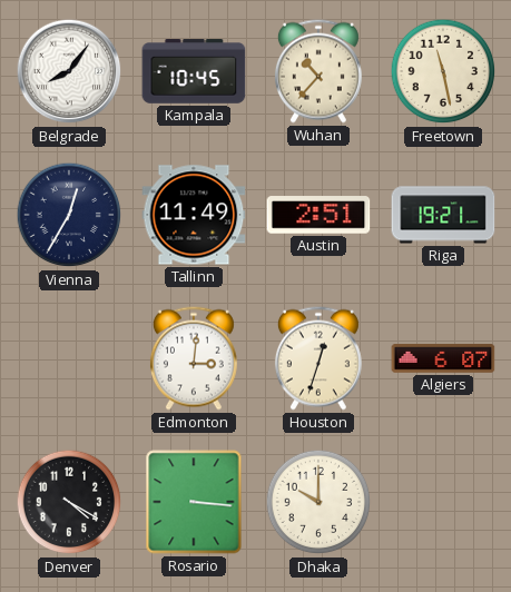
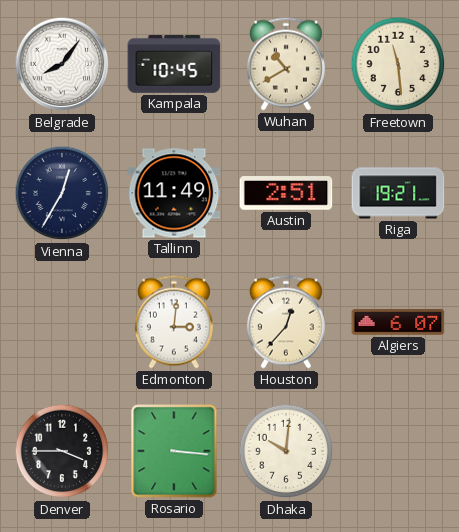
Wuhan: 10:37 -> 10:40
Freetown: 11:28 -> 11:29
Houston: 12:33 -> 12:37
Denver: 4:20 -> 3:45
Dhaka: 10:00 -> 10:01
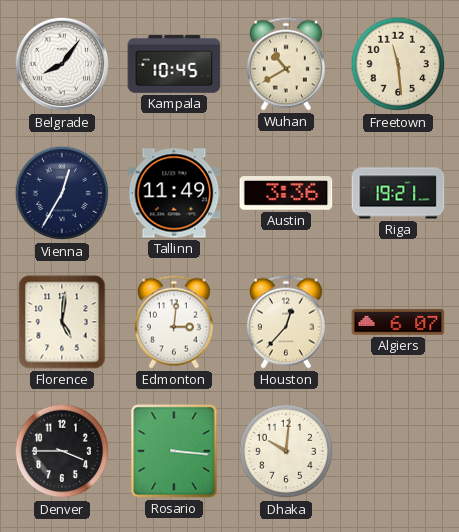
Austin: 2:51 -> 3:36
Florence: none -> 5:01
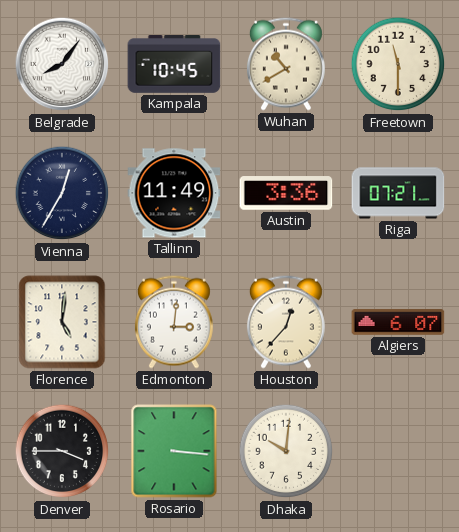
Freetown: 11:29 -> 11:30
Riga: 19:21 -> 07:21
